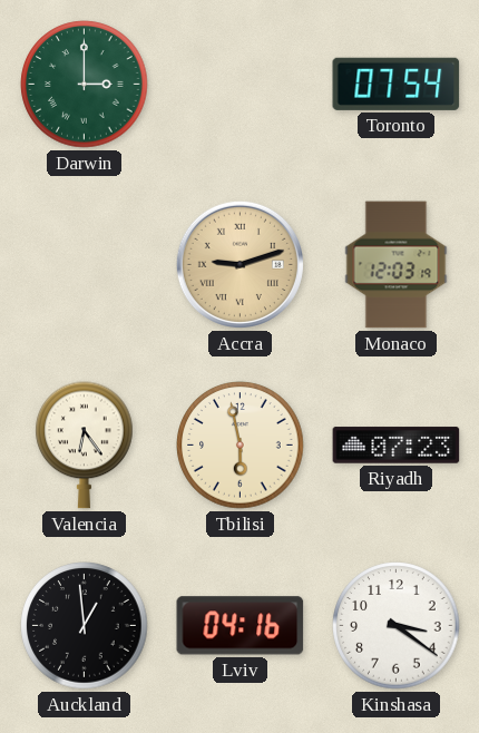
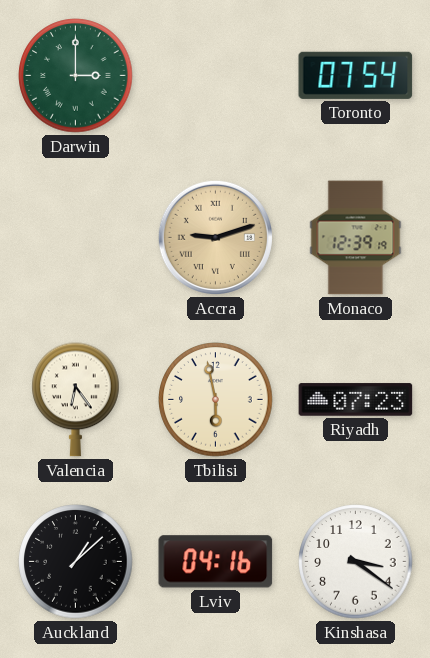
Monaco: 12:03 -> 12:39
Auckland: 12:59 -> 1:08
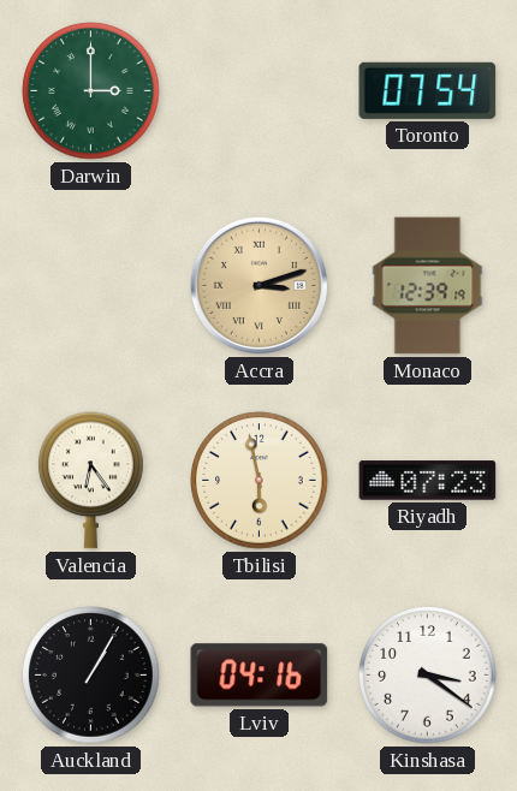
Accra: 9:12 -> 3:12
Auckland: 1:08 -> 1:05
